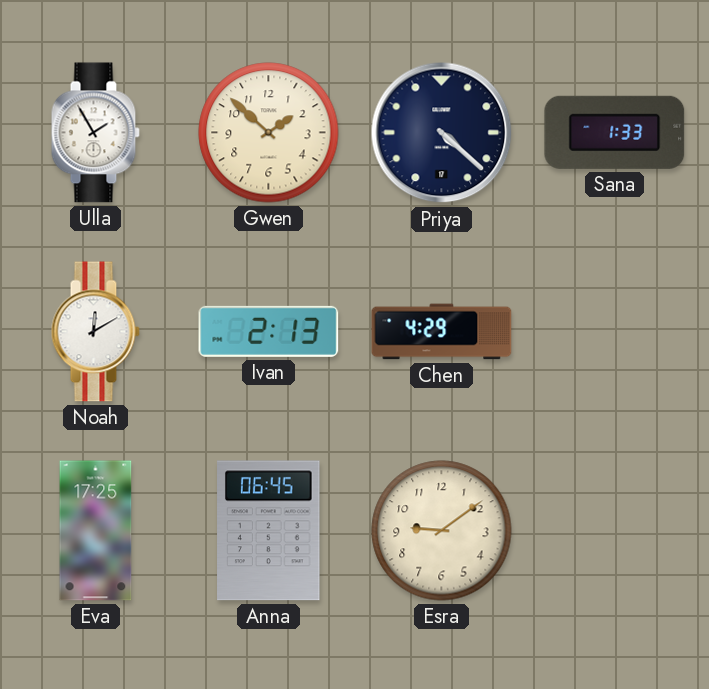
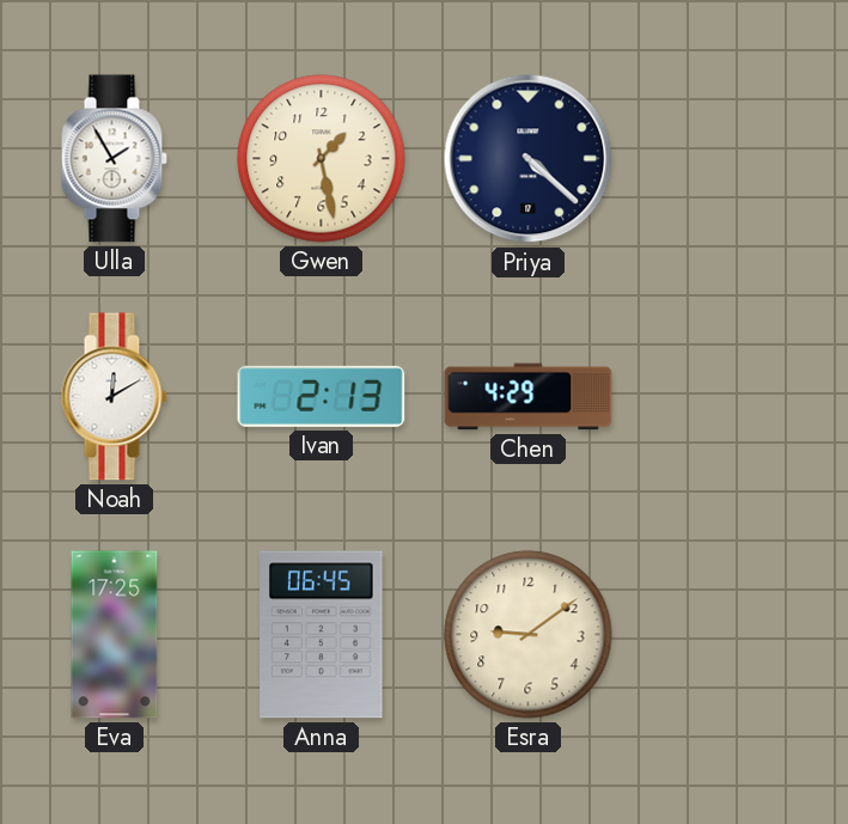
Gwen: 1:52 -> 1:28
Sana: 1:33 -> none
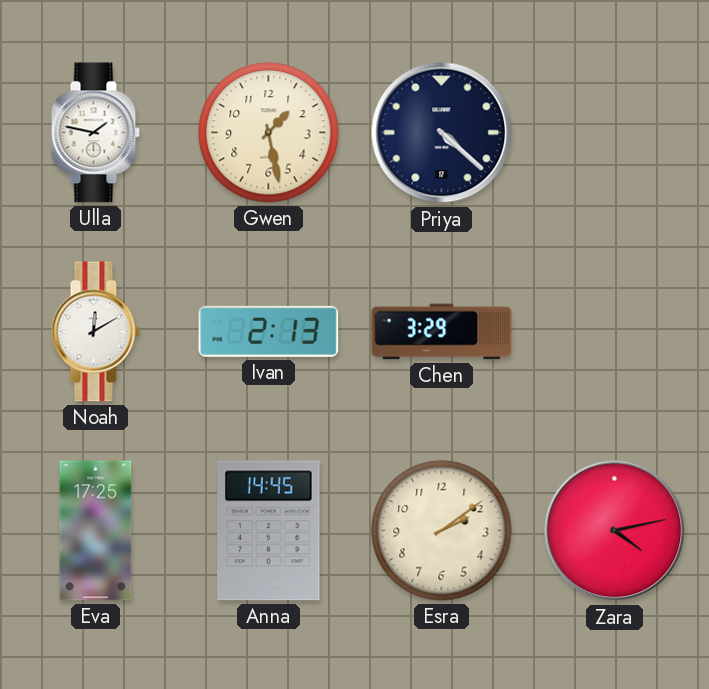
Ulla: 1:55 -> 1:47
Chen: 4:29 -> 3:29
Anna: 06:45 -> 14:45
Esra: 9:09 -> 2:09
Zara: none -> 4:13
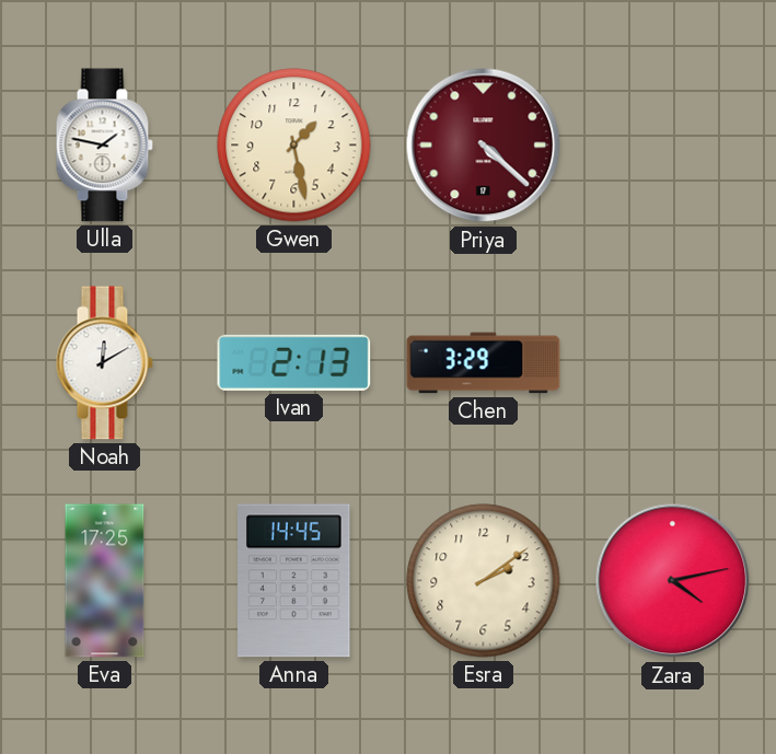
Priya dial: navy -> burgundy
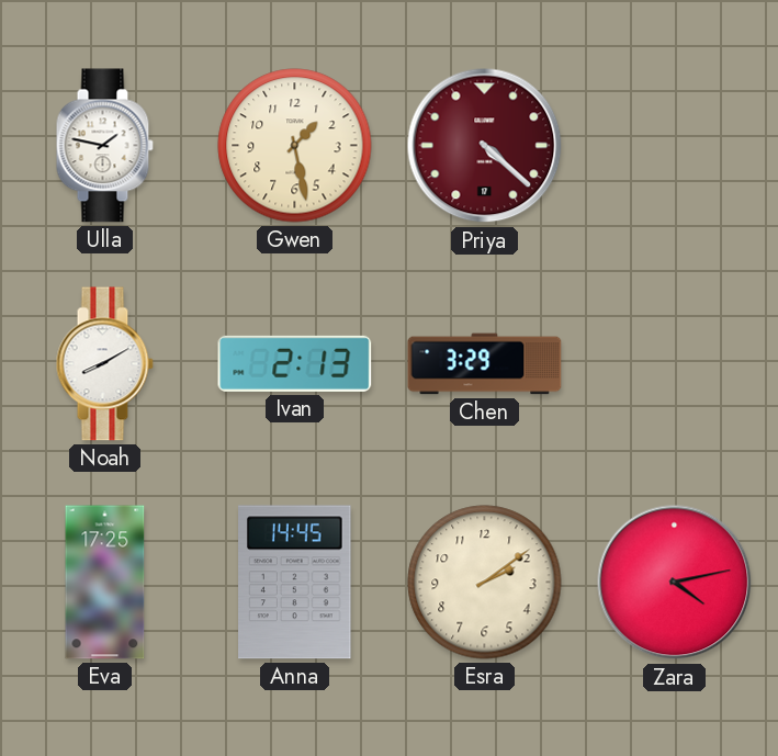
Noah: 12:10 -> 8:10
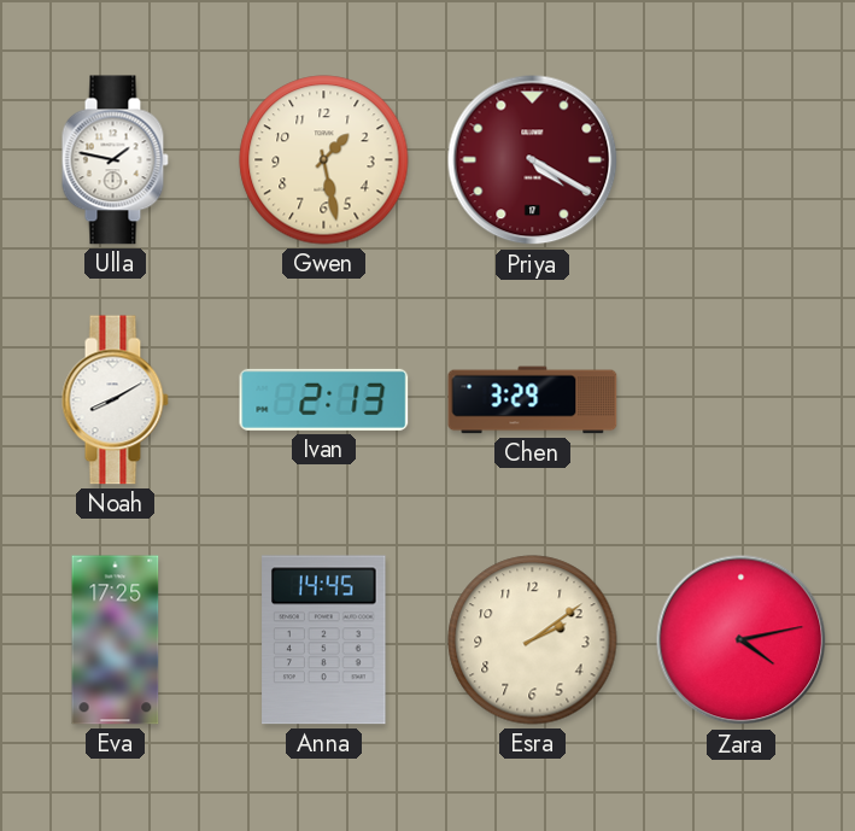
Priya: 4:22 -> 4:20
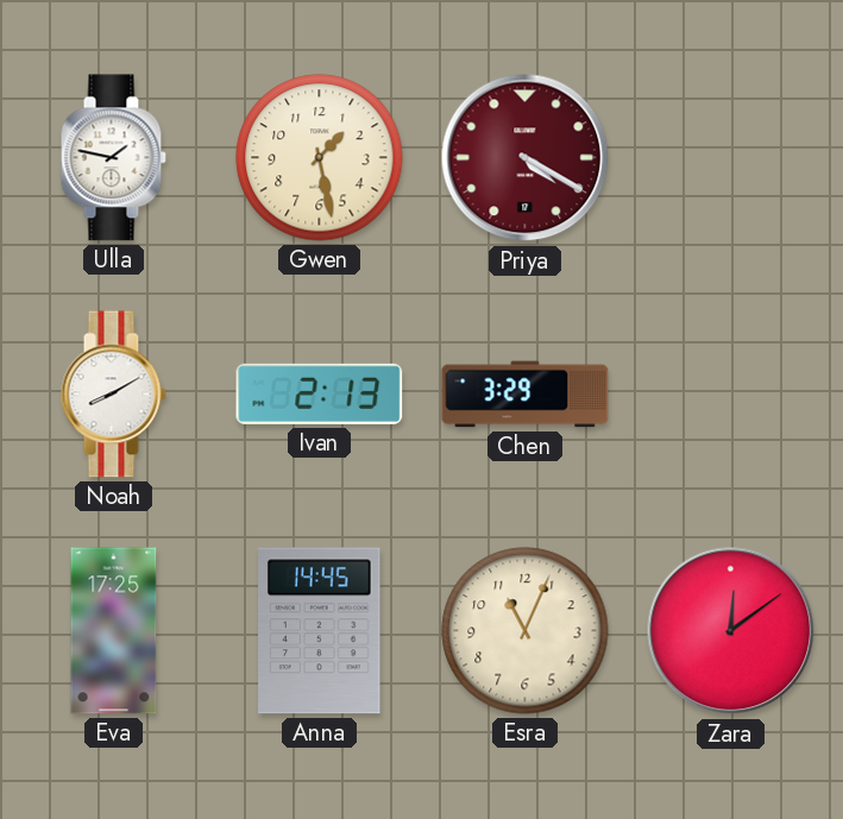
Esra: 2:09 -> 11:04
Zara: 4:13 -> 12:09
